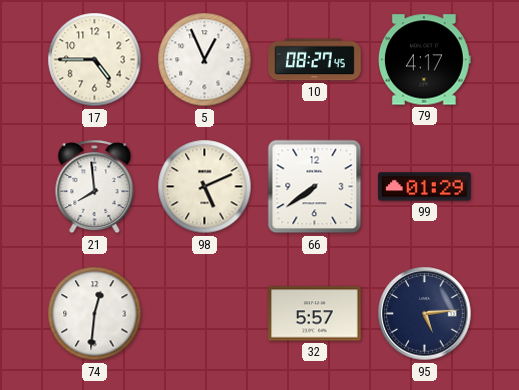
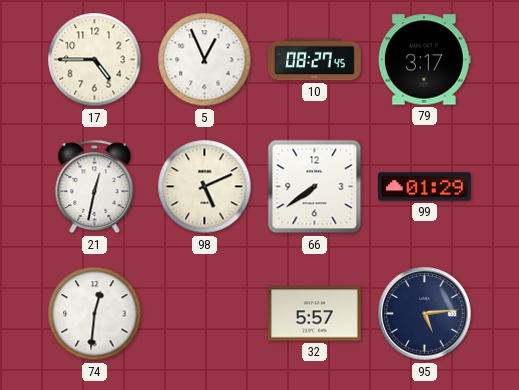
79: 4:17 -> 3:17
21: 7:59 -> 12:32
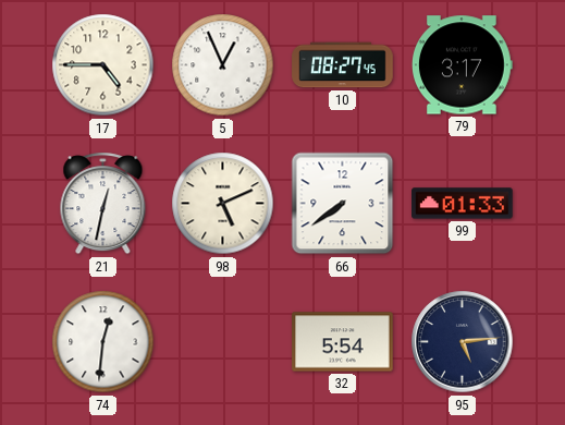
99: 01:29 -> 01:33
32: 5:57 -> 5:54
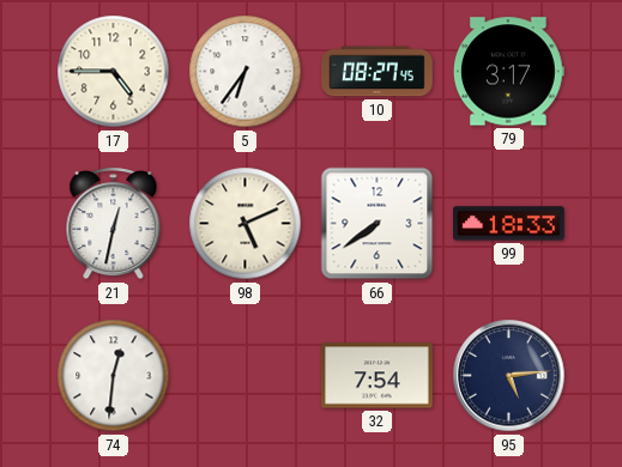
5: 12:56 -> 6:36
99: 01:33 -> 18:33
32: 5:54 -> 7:54
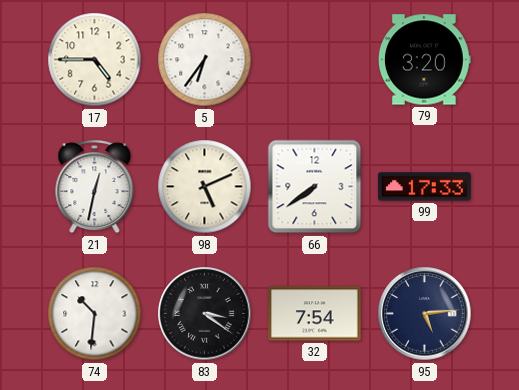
10: 08:27 -> none
79: 3:17 -> 3:20
99: 18:33 -> 17:33
74: 12:31 -> 10:31
83: none -> 3:21
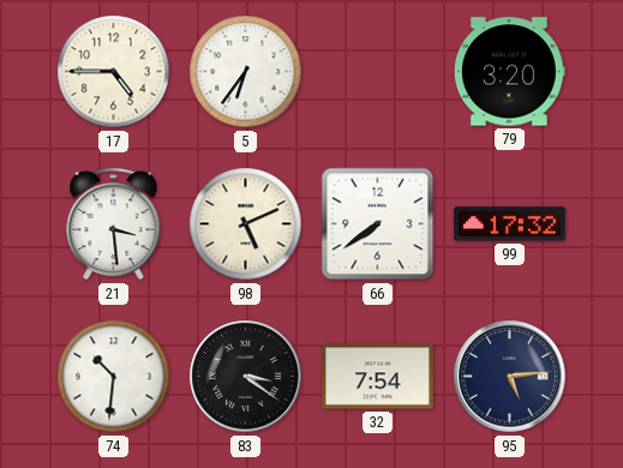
21: 12:32 -> 3:29
99: 17:33 -> 17:32
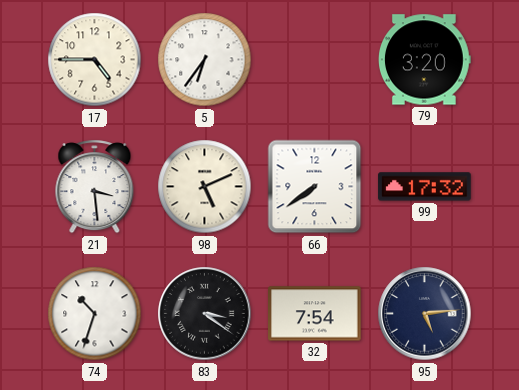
74: 10:31 -> 10:33
